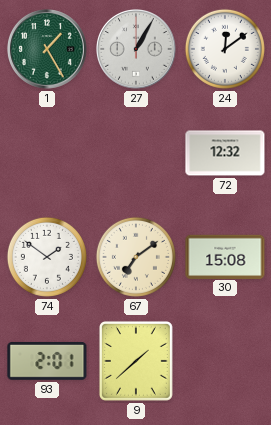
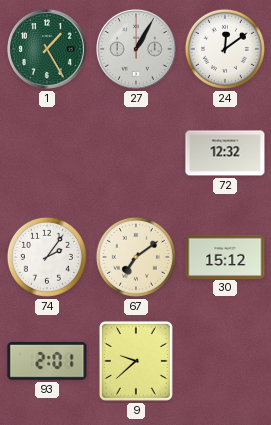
74: 1:51 -> 2:06
30: 15:08 -> 15:12
9: 1:38 -> 9:38
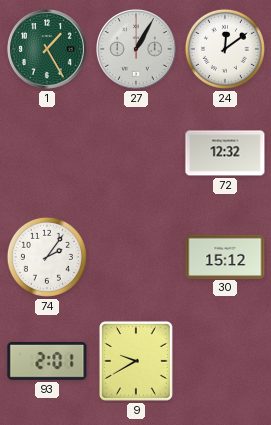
67: 7:09 -> none
9: 9:38 -> 9:40
